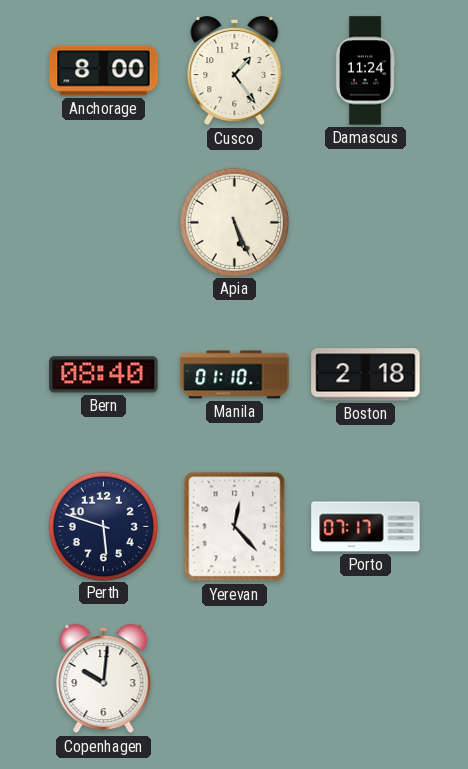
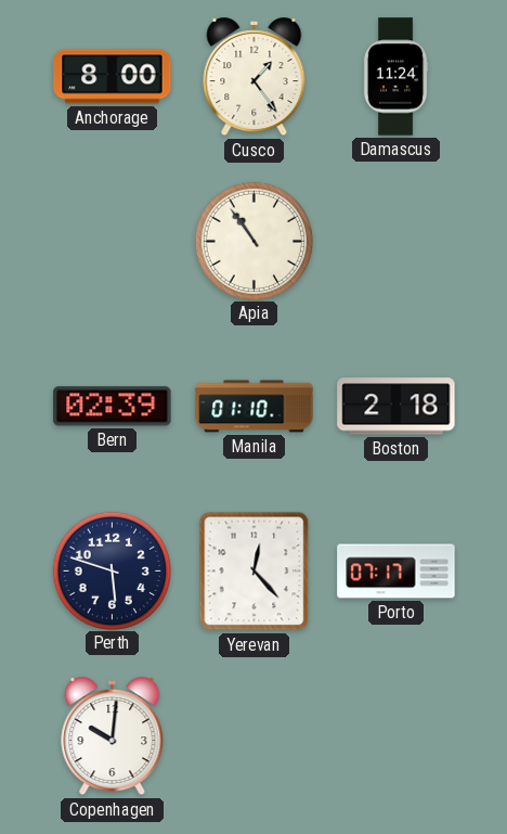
Apia: 5:26 -> 10:54
Bern: 08:40 -> 02:39
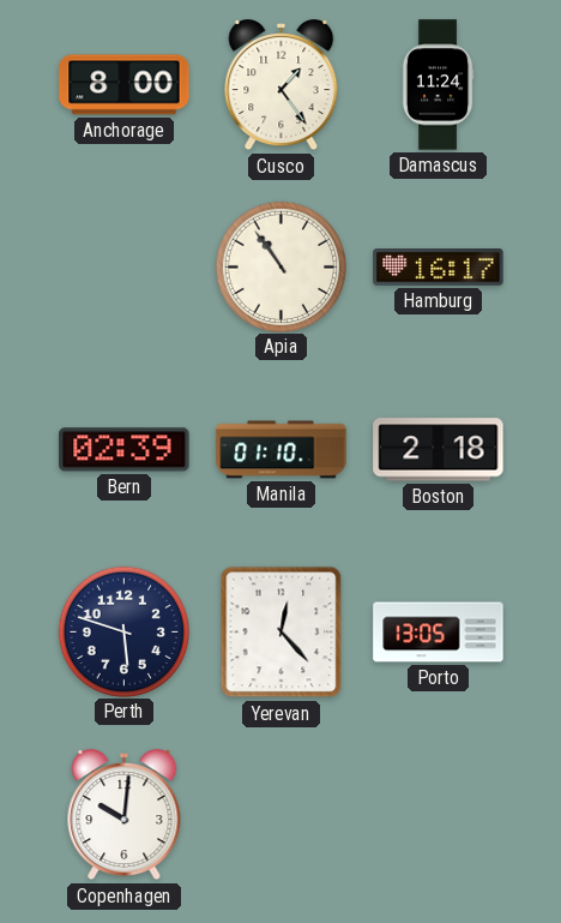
Hamburg: none -> 16:17
Porto: 07:17 -> 13:05
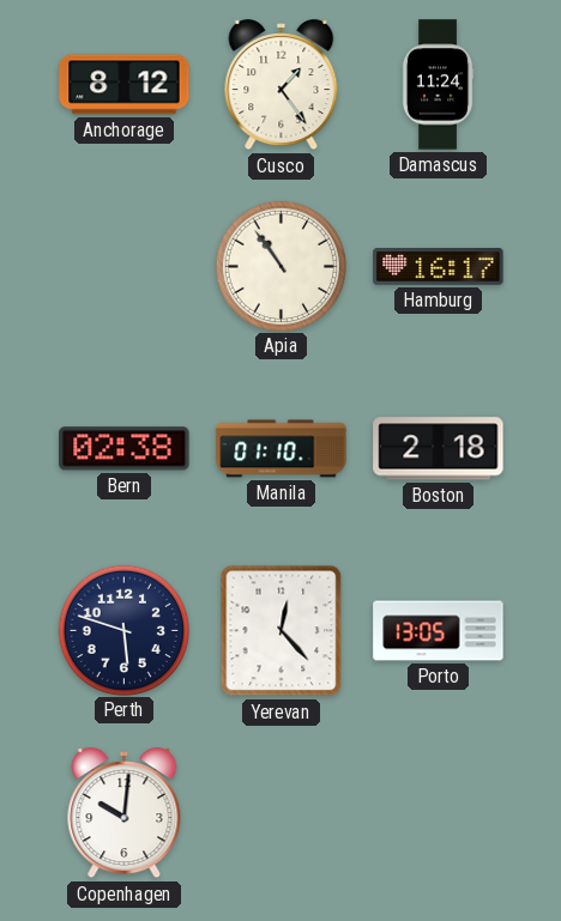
Anchorage: 8:00 -> 8:12
Bern: 02:39 -> 02:38
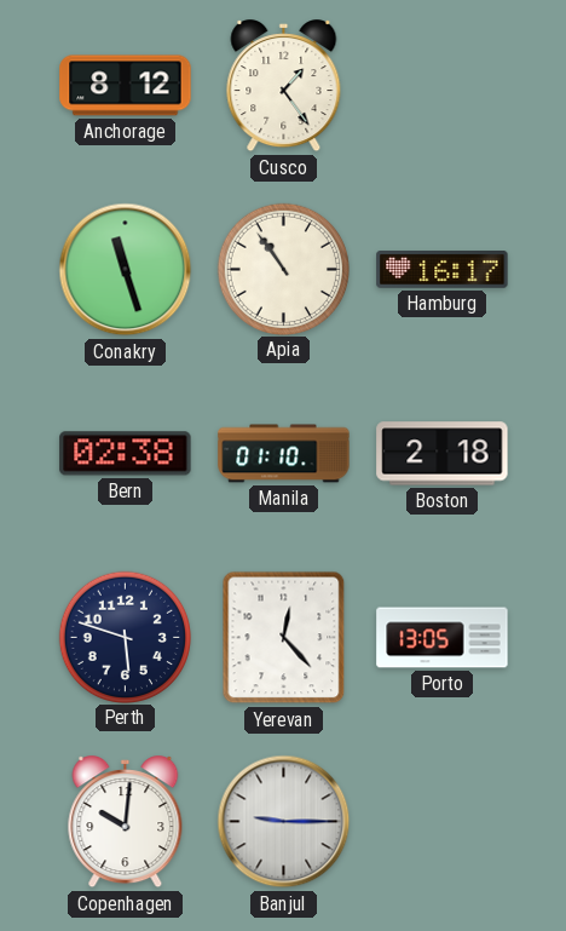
Damascus: 11:24 -> none
Conakry: none -> 11:27
Banjul: none -> 9:15
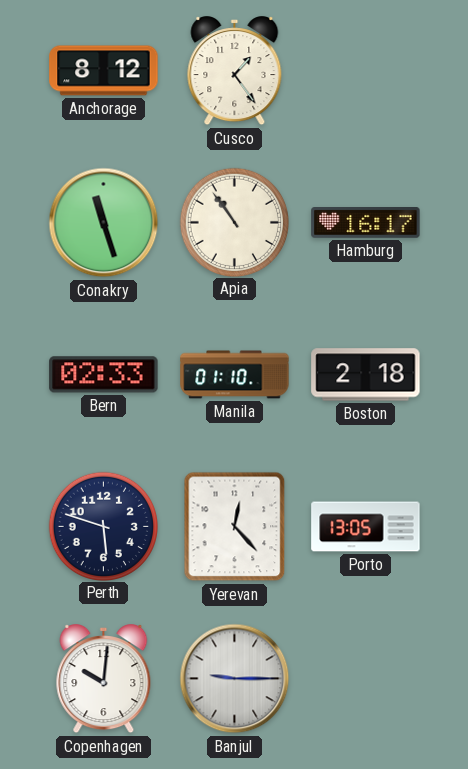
Bern: 02:38 -> 02:33
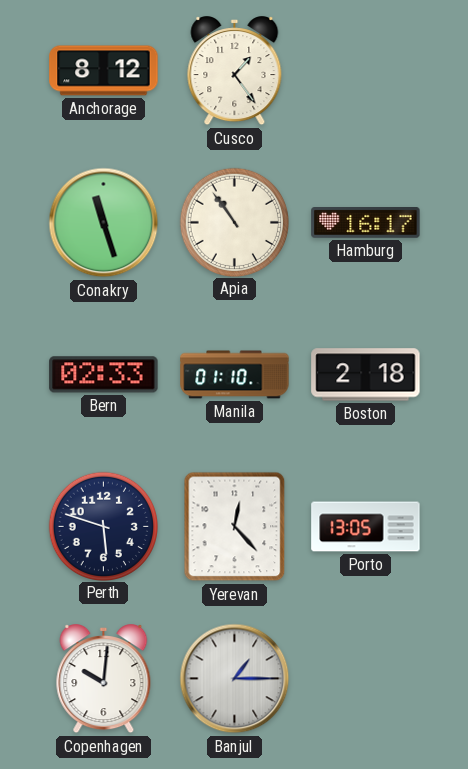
Banjul: 9:15 -> 1:15
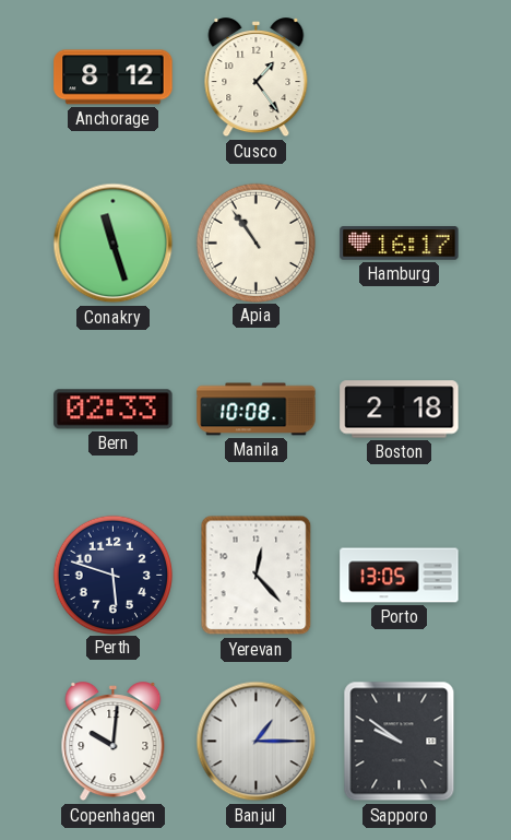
Manila: 01:10 -> 10:08
Sapporo: none -> 9:51
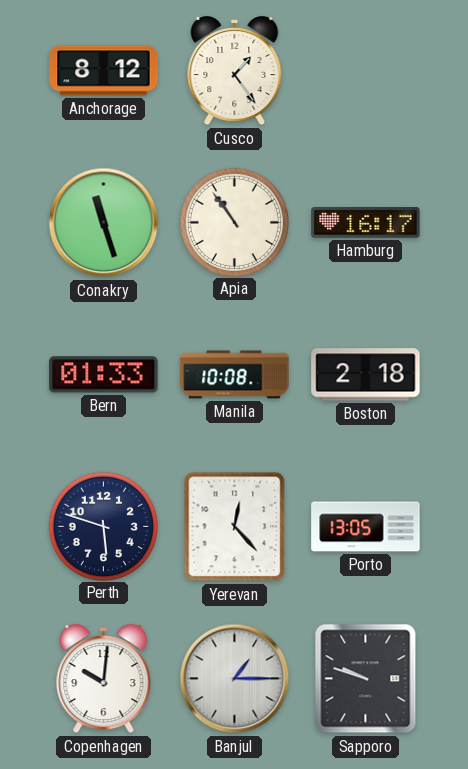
Bern: 02:33 -> 01:33
Sapporo: 9:51 -> 9:48
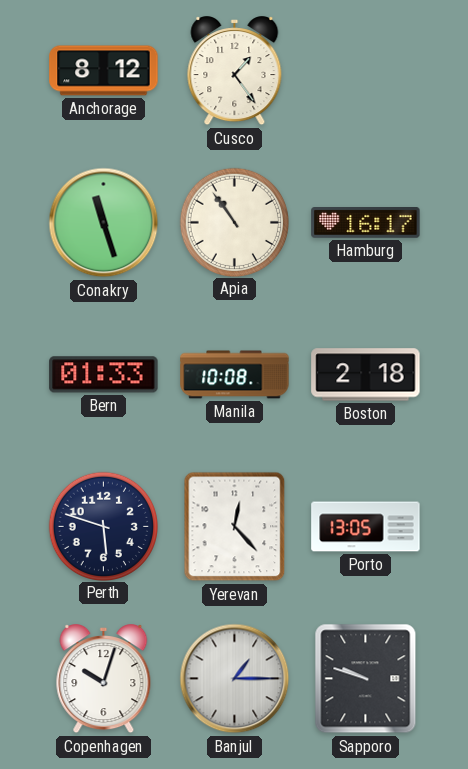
Copenhagen: 10:01 -> 10:03
